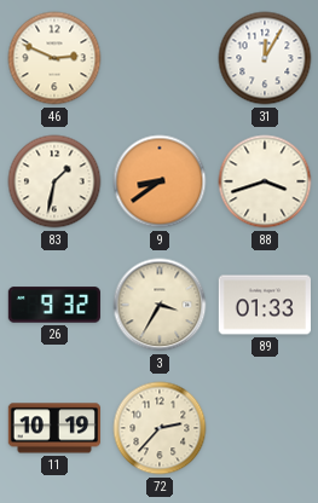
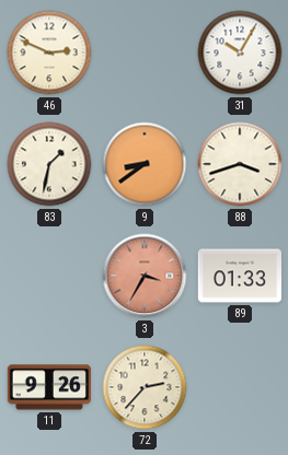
31: 12:05 -> 10:05
26: 9:32 -> none
3 dial: cream -> salmon
11: 10:19 -> 9:26
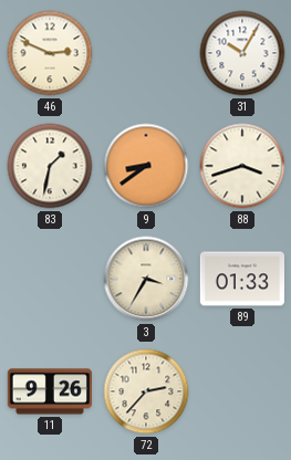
3 dial: salmon -> cream
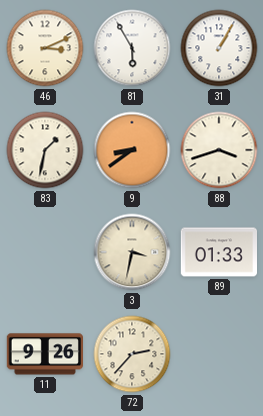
46: 2:49 -> 3:11
81: none -> 5:55
31: 10:05 -> 1:05
3: 3:35 -> 3:32
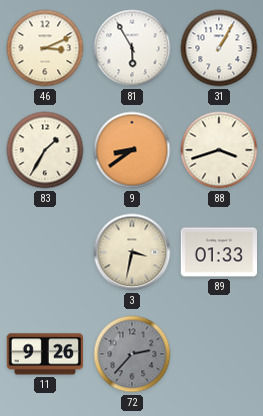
83: 1:32 -> 1:35
72 dial: cream -> grey
